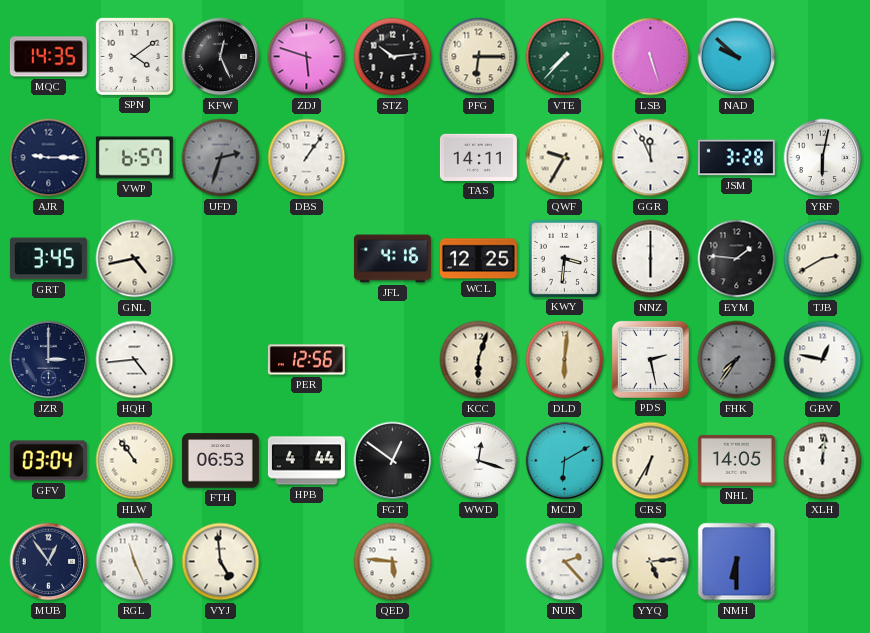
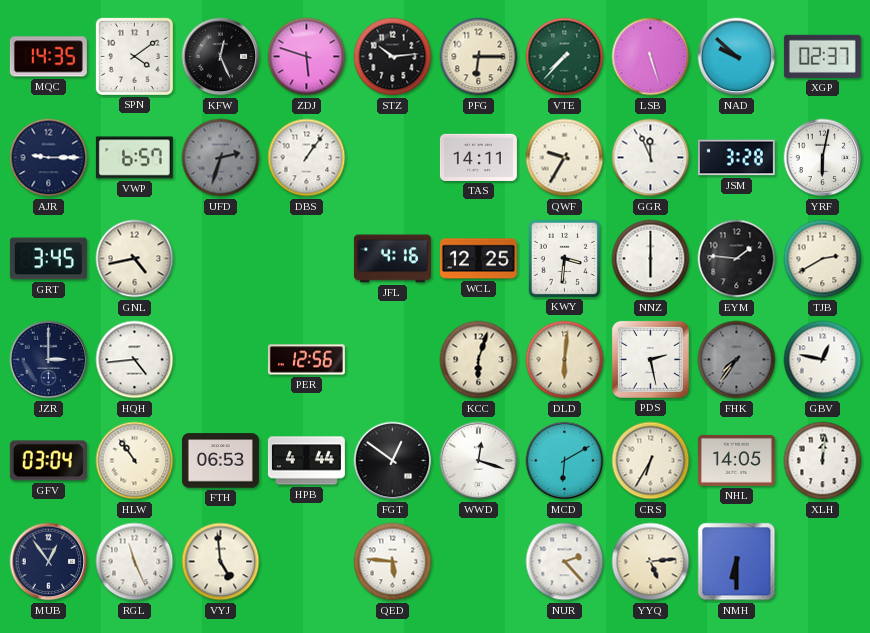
XGP: none -> 02:37
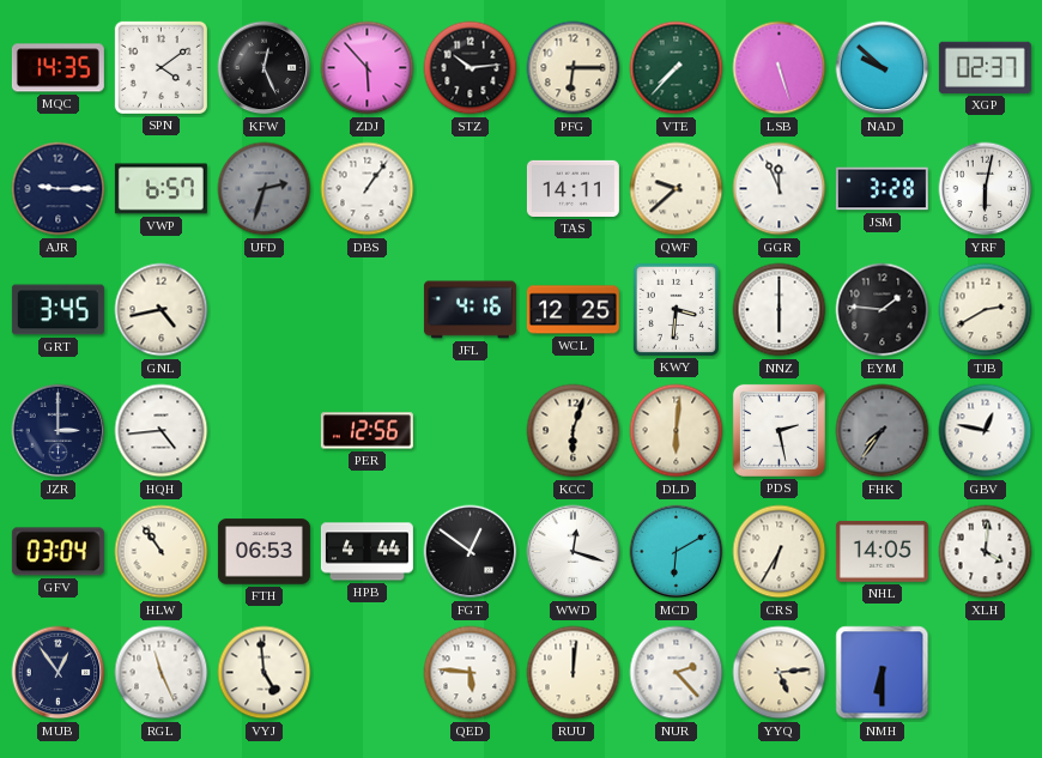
ZDJ: 5:48 -> 5:53
QWF: 9:35 -> 9:38
XLH: 12:01 -> 4:01
RUU: none -> 12:01
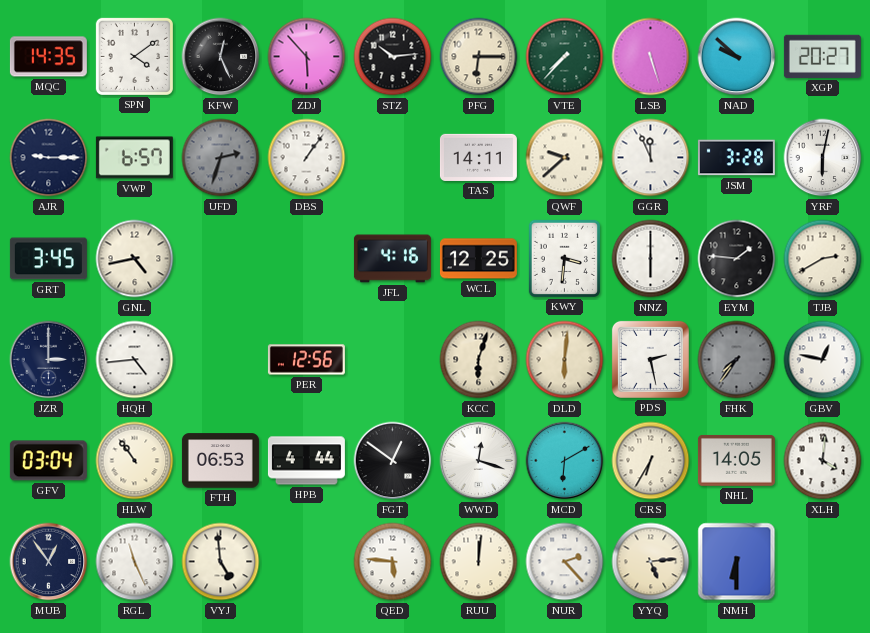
XGP: 02:37 -> 20:27
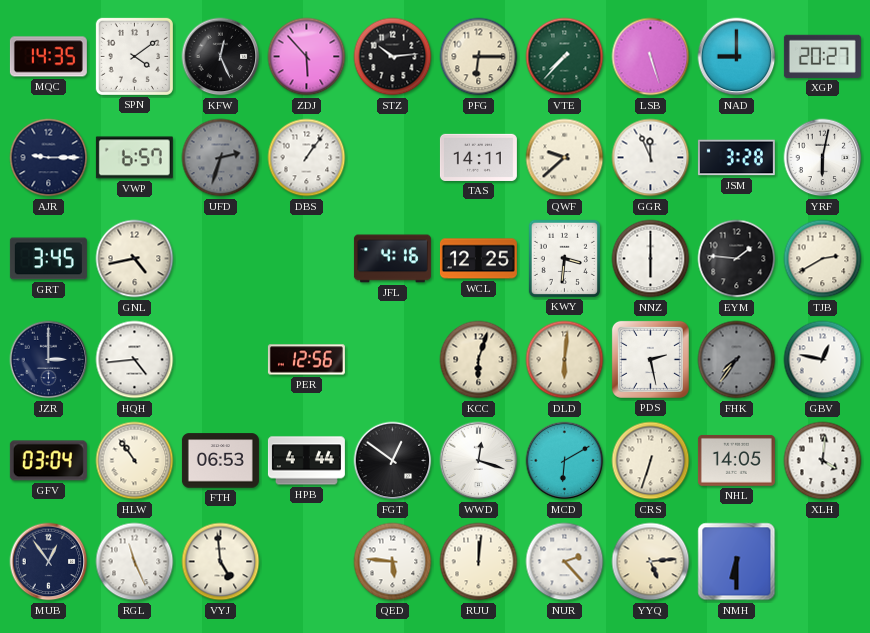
NAD: 9:52 -> 9:00
CRS: 6:35 -> 6:33
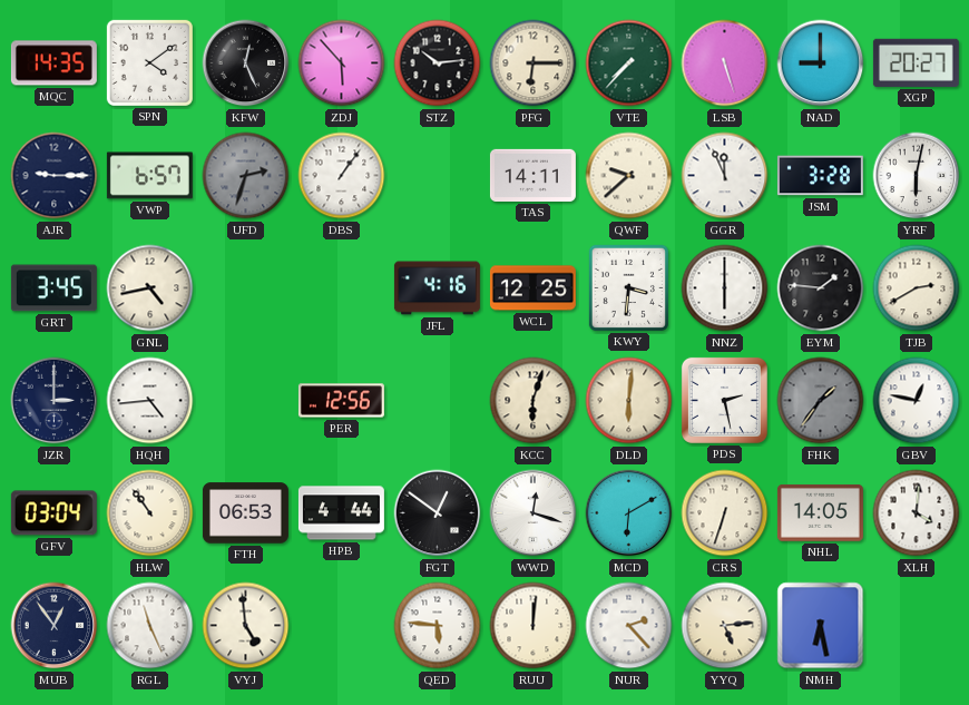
FHK: 7:36 -> 1:36
NMH: 6:30 -> 6:28
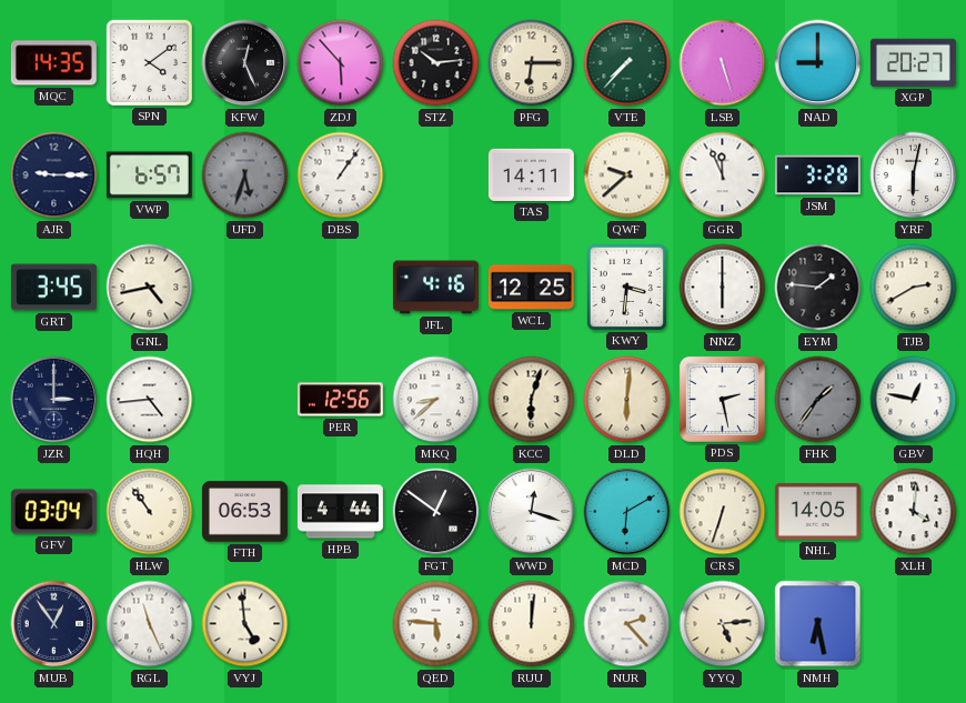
UFD: 2:33 -> 5:33
MKQ: none -> 8:38
